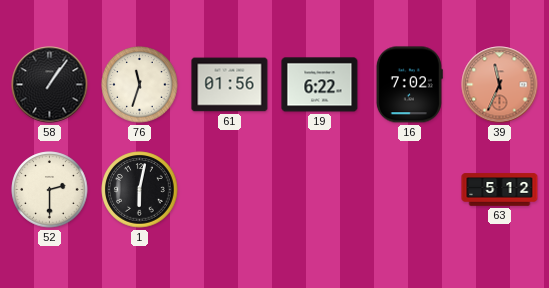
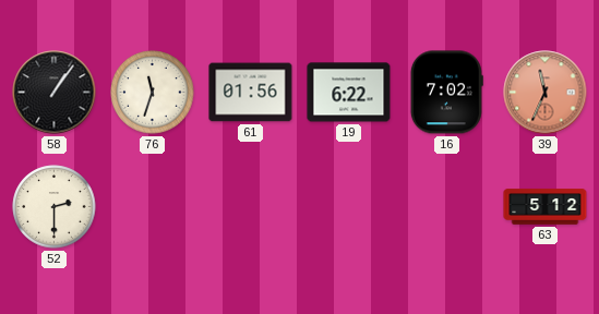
1: 6:02 -> none
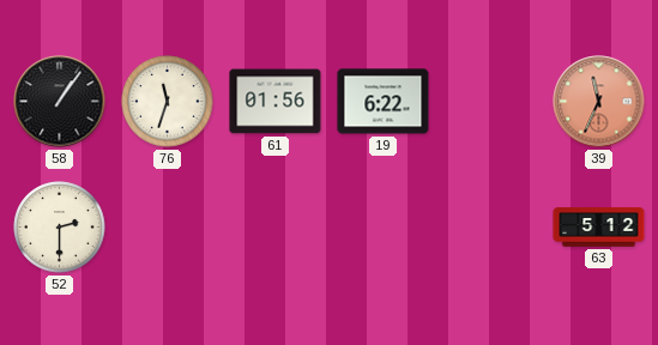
16: 7:02 -> none
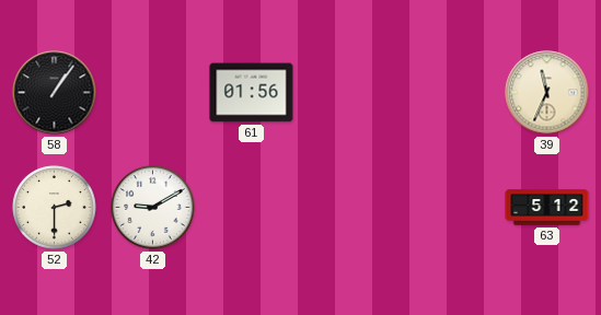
76: 11:33 -> none
19: 6:22 -> none
39 dial: salmon -> cream
42: none -> 9:10
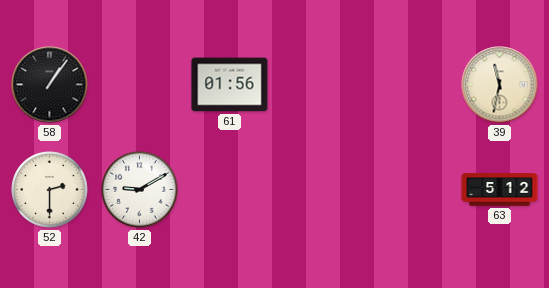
39: 11:34 -> 11:32
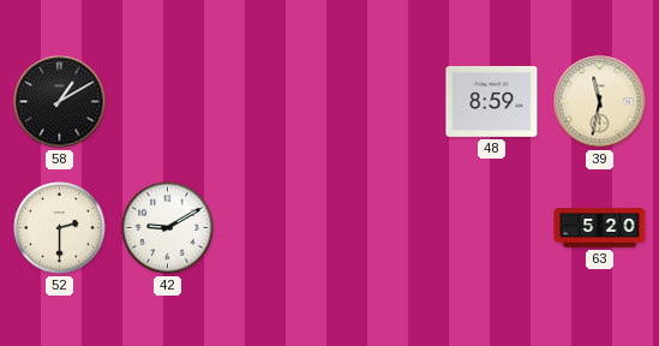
58: 1:06 -> 1:10
61: 01:56 -> none
48: none -> 8:59
63: 5:12 -> 5:20
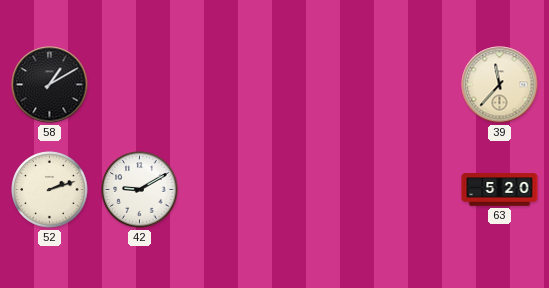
48: 8:59 -> none
39: 11:32 -> 11:37
52: 2:30 -> 2:12
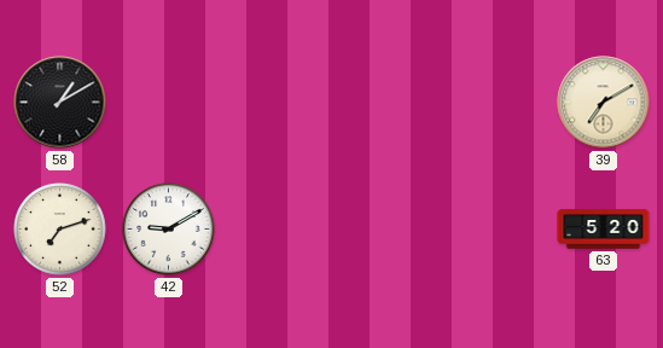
39: 11:37 -> 7:10
52: 2:12 -> 7:12
